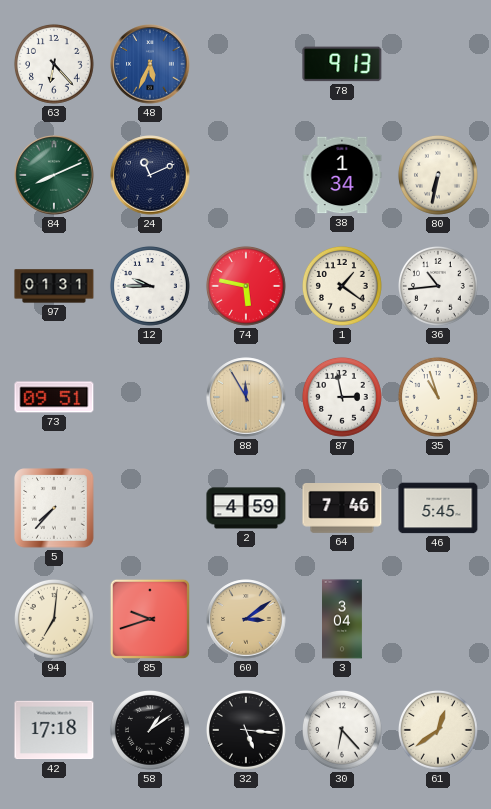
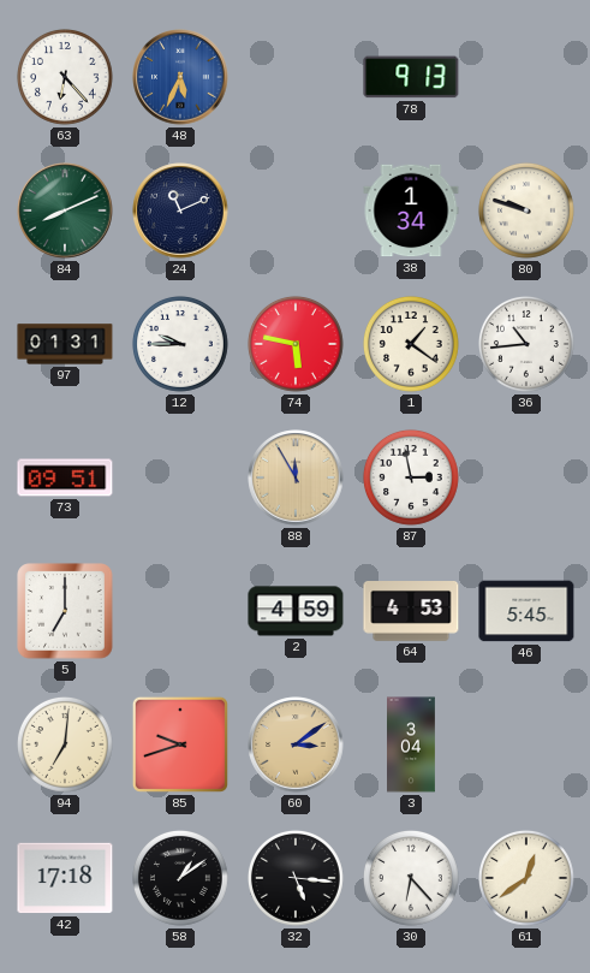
80: 6:32 -> 9:48
35: 10:57 -> none
5: 7:37 -> 7:00
64: 7:46 -> 4:53
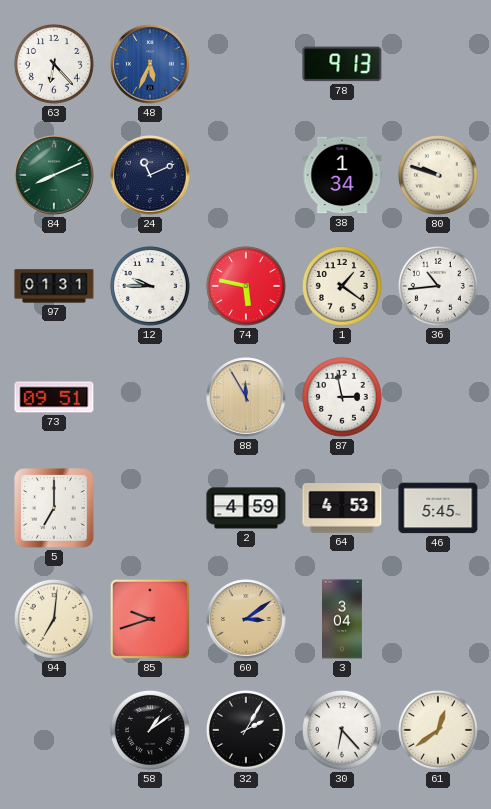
42: 17:18 -> none
32: 5:16 -> 2:05
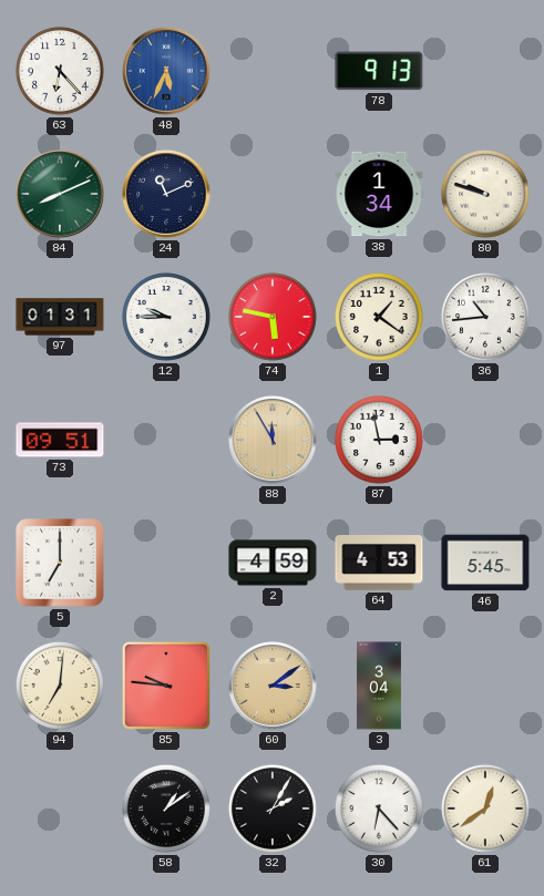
85: 9:42 -> 9:46
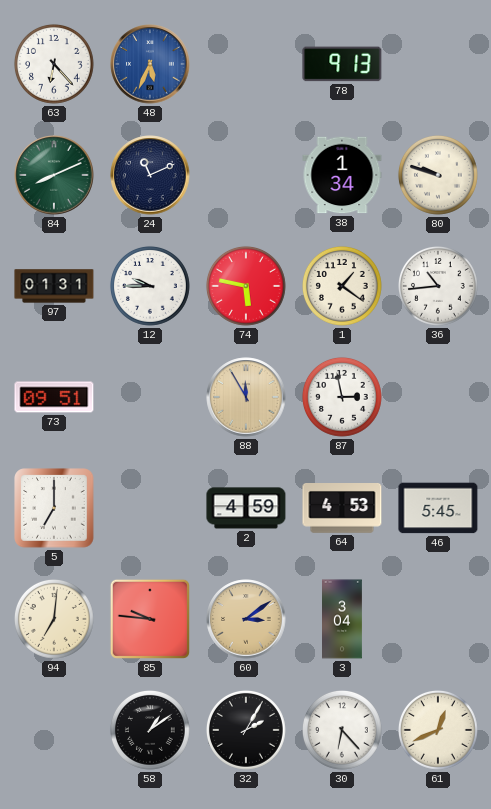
61: 12:39 -> 12:41
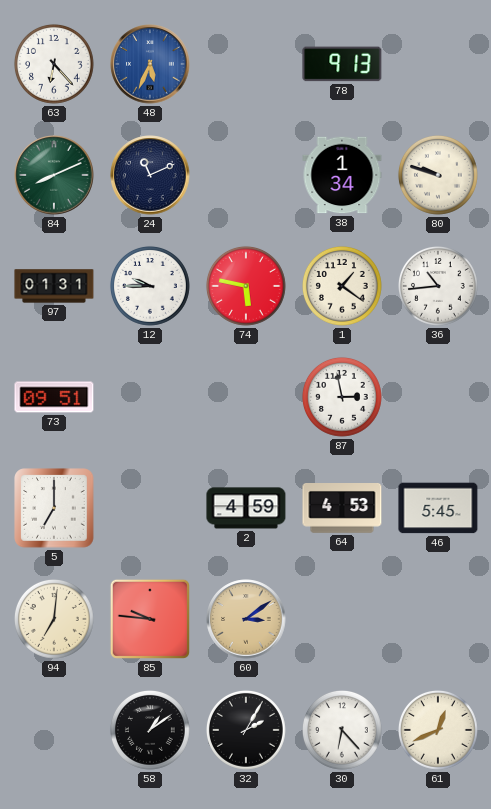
88: 11:55 -> none
3: 3:04 -> none
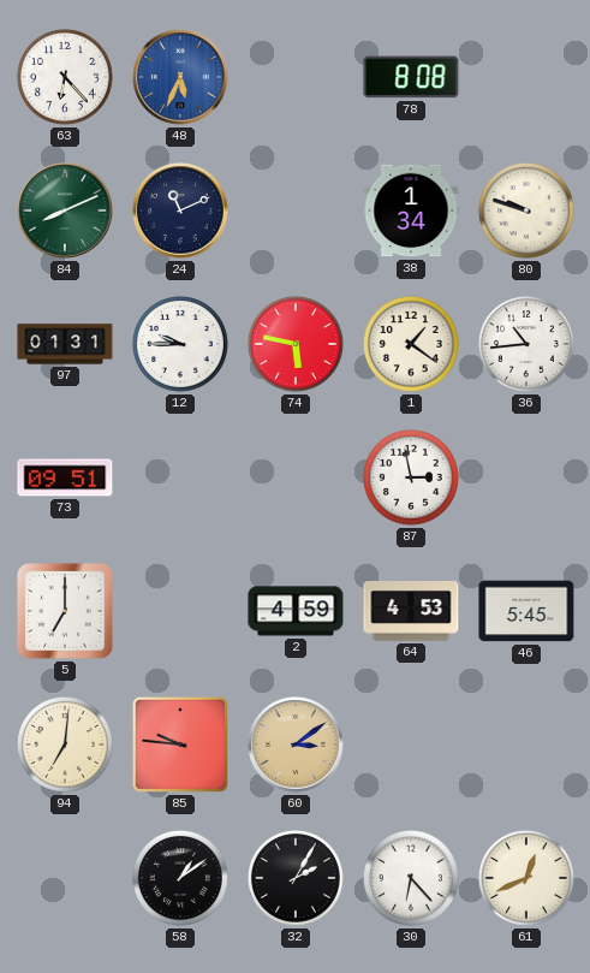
78: 9:13 -> 8:08
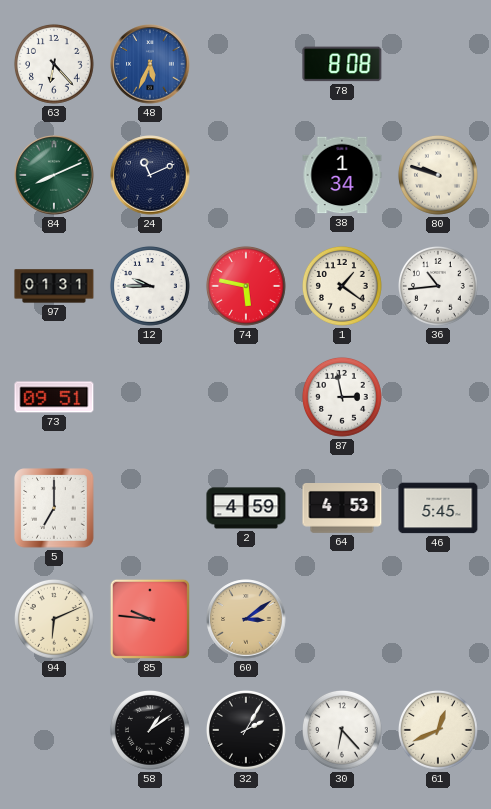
94: 7:01 -> 6:11
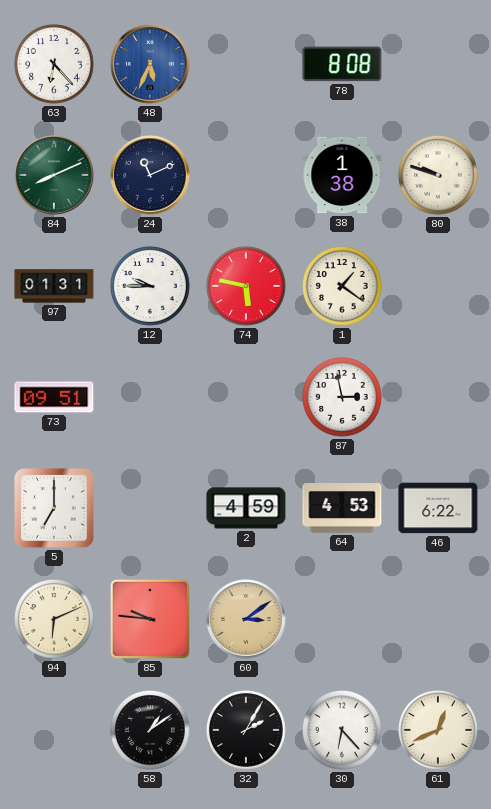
38: 1:34 -> 1:38
36: 10:44 -> none
46: 5:45 -> 6:22
